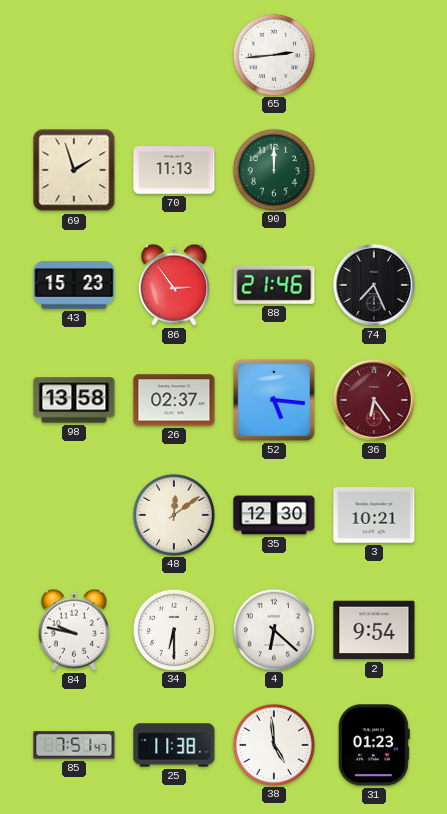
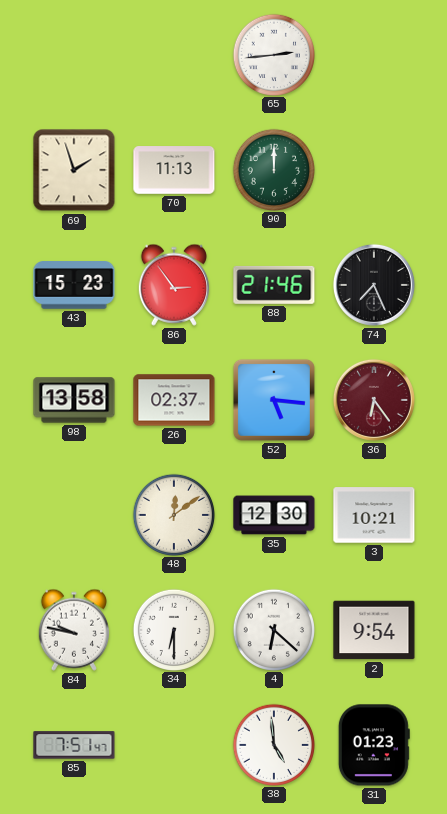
25: 11:38 -> none
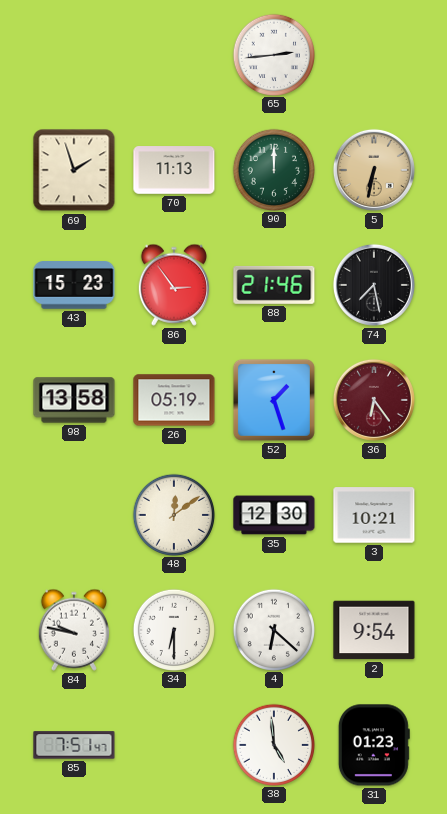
5: none -> 6:32
74: 7:26 -> 7:28
26: 02:37 -> 05:19
52: 5:16 -> 1:27
